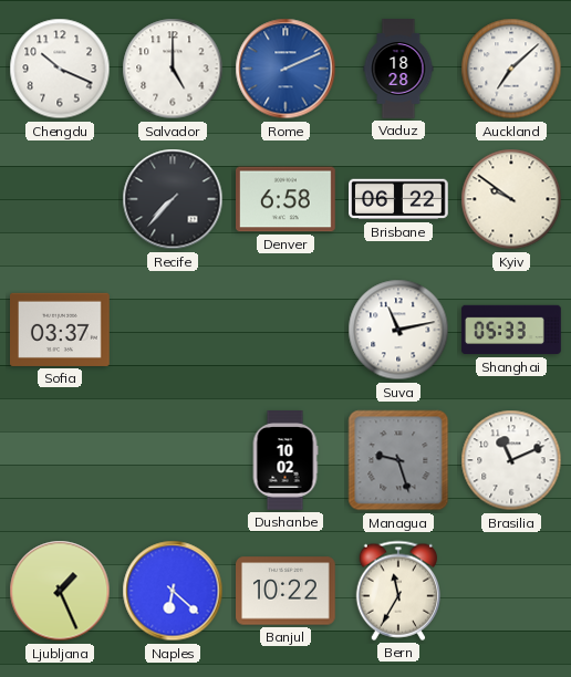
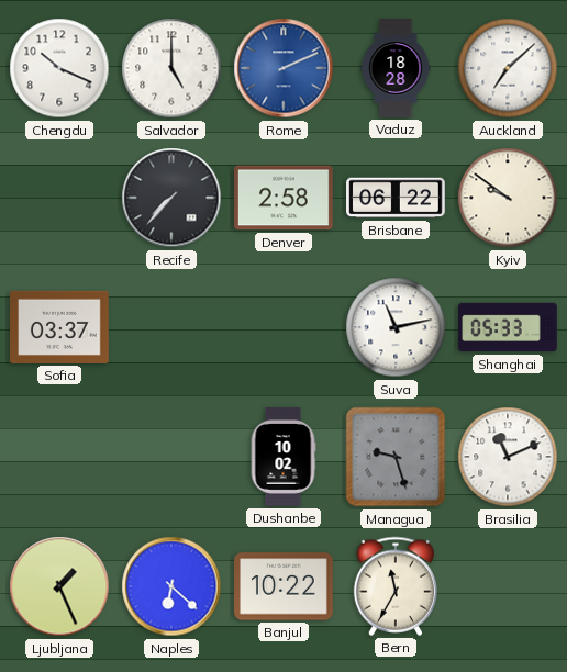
Denver: 6:58 -> 2:58
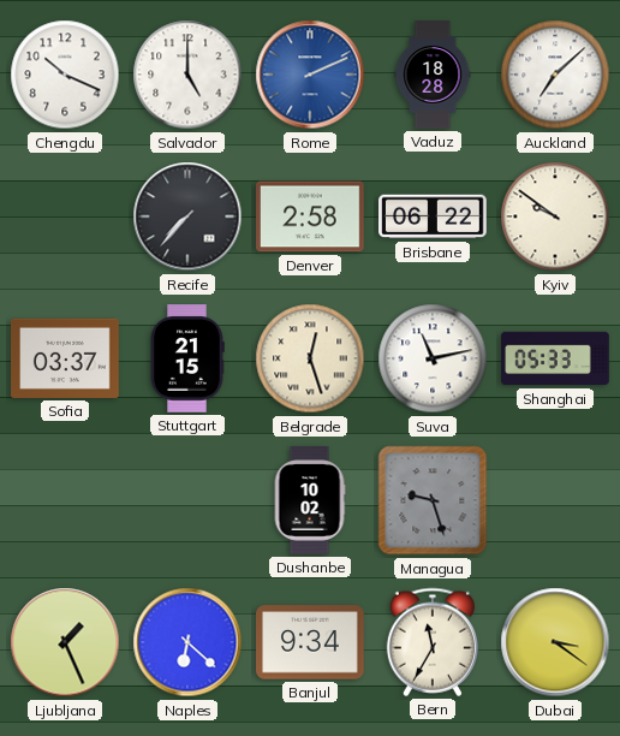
Stuttgart: none -> 21:15
Belgrade: none -> 12:27
Brasilia: 11:11 -> none
Banjul: 10:22 -> 9:34
Dubai: none -> 3:21
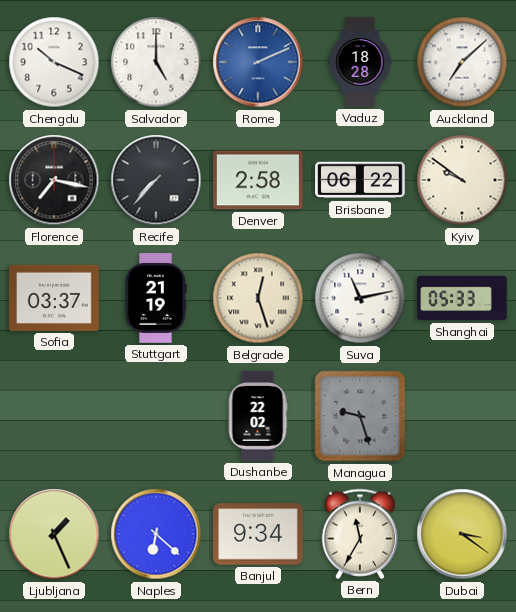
Florence: none -> 7:17
Stuttgart: 21:15 -> 21:19
Dushanbe: 10:02 -> 22:02
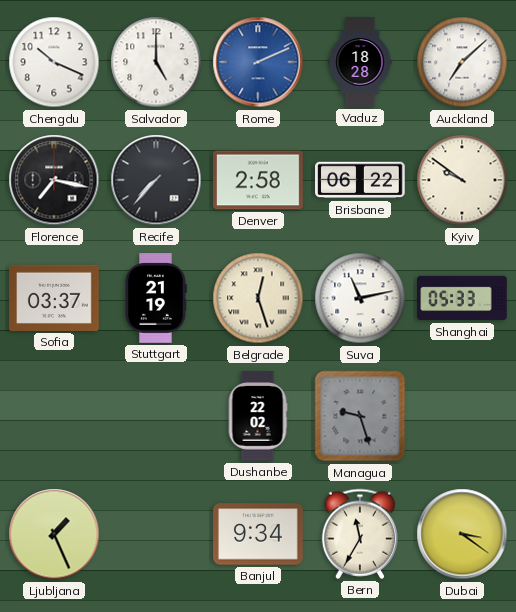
Naples: 6:22 -> none
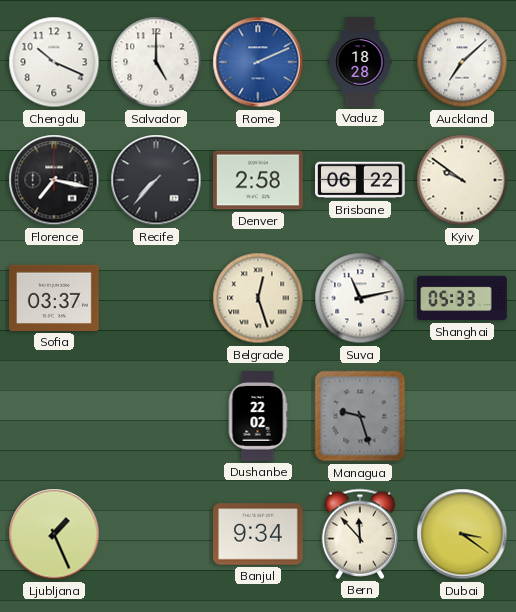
Stuttgart: 21:19 -> none
Bern: 11:35 -> 11:53
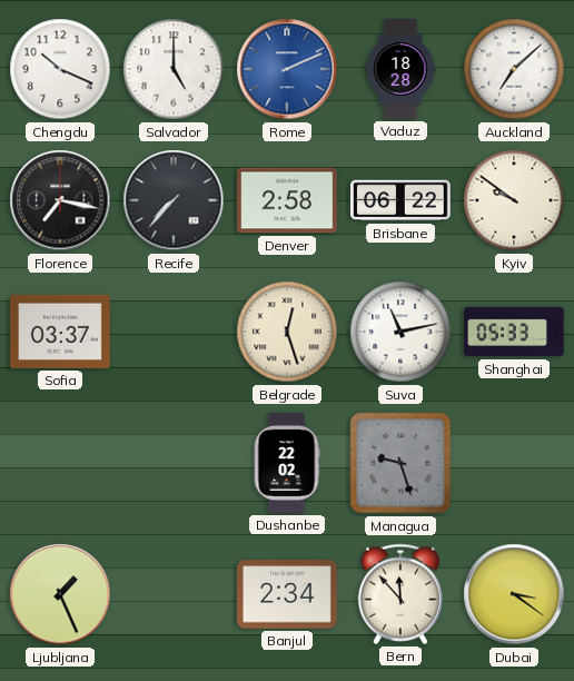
Banjul: 9:34 -> 2:34
